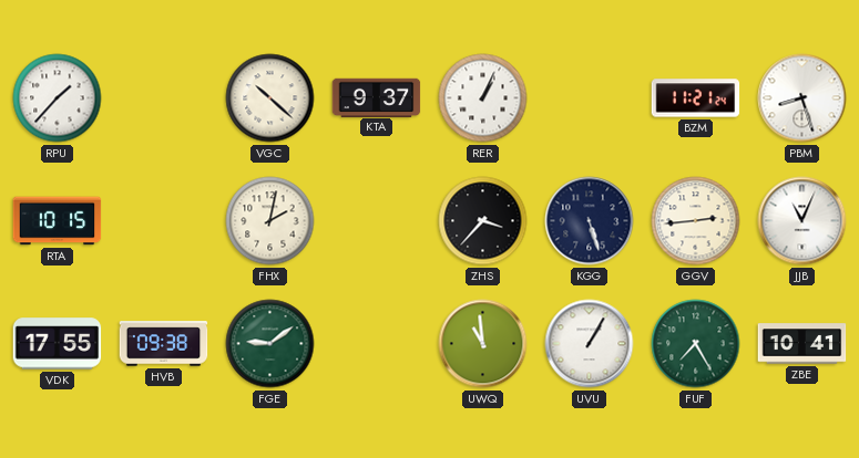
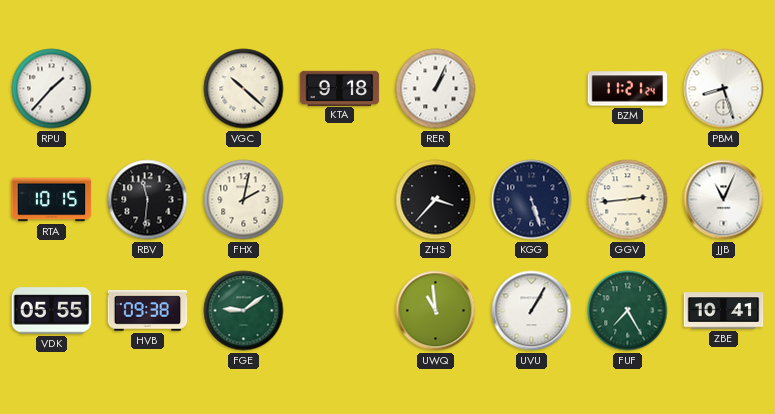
KTA: 9:37 -> 9:18
RBV: none -> 11:31
VDK: 17:55 -> 05:55
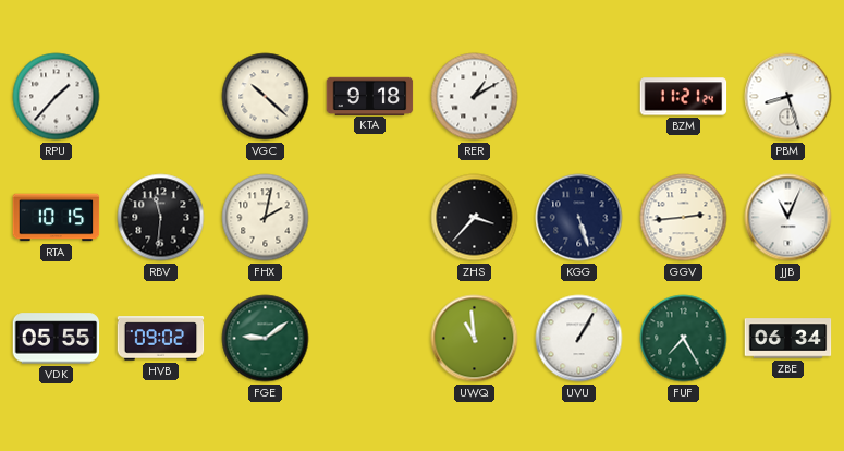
RER: 1:04 -> 1:10
HVB: 09:38 -> 09:02
ZBE: 10:41 -> 06:34
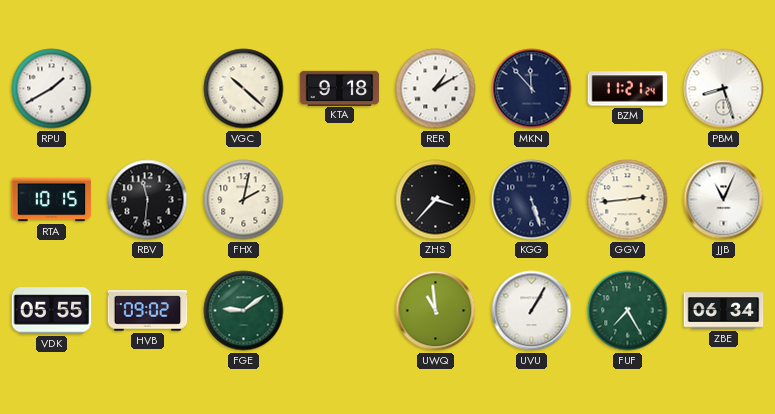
RPU: 1:37 -> 1:40
MKN: none -> 11:53
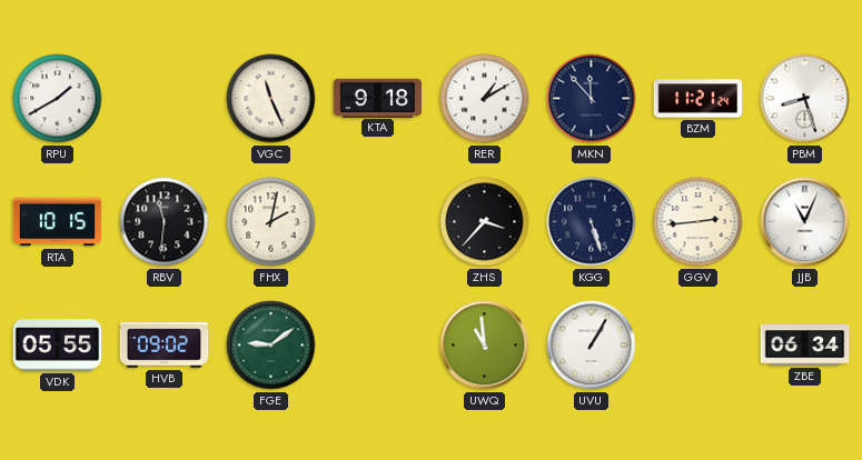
VGC: 10:22 -> 11:26
FUF: 7:25 -> none
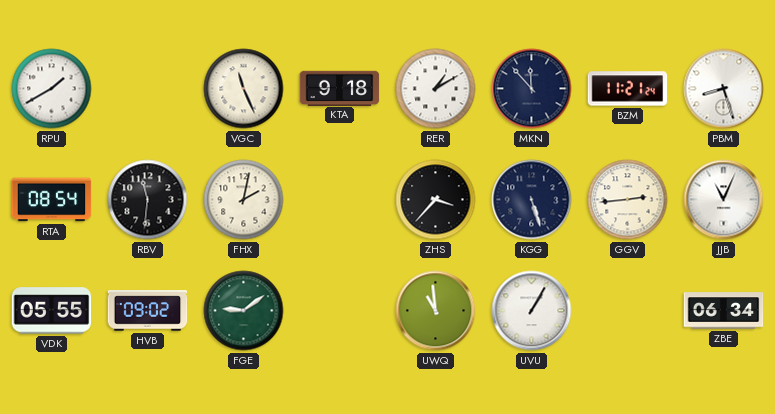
RTA: 10:15 -> 08:54
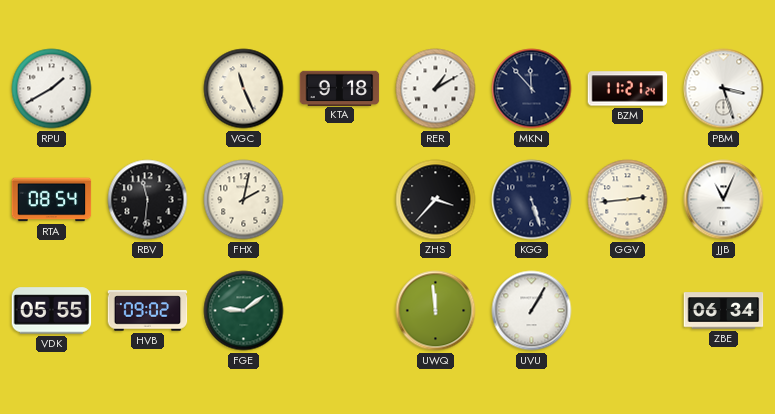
PBM: 8:27 -> 3:27
UWQ: 10:59 -> 11:59
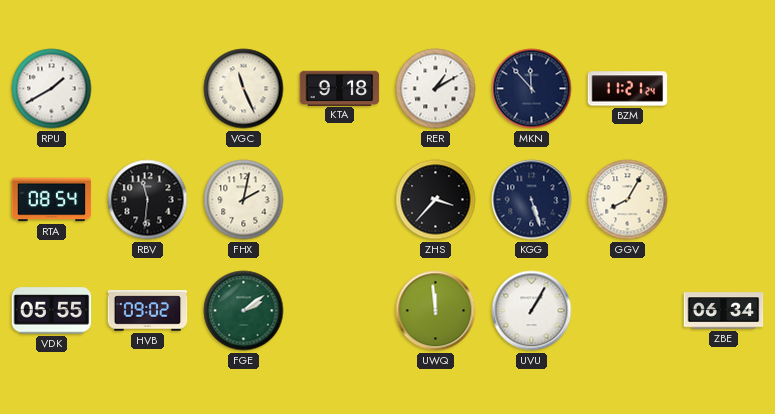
PBM: 3:27 -> none
GGV: 2:44 -> 8:05
JJB: 11:04 -> none
FGE: 9:09 -> 2:09
